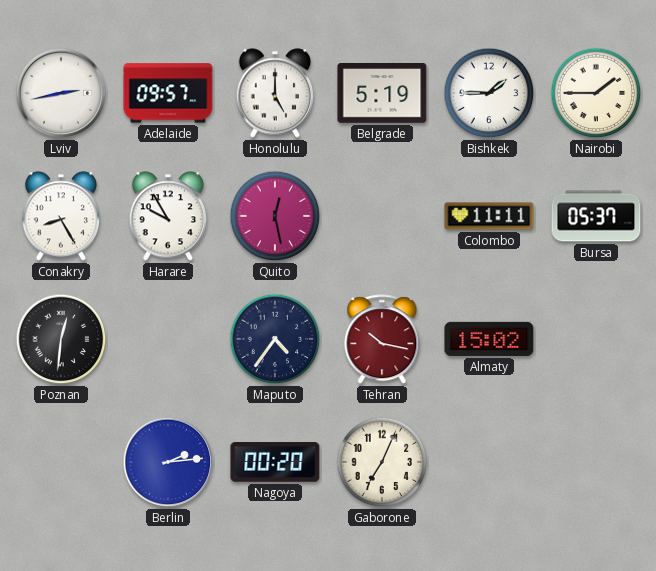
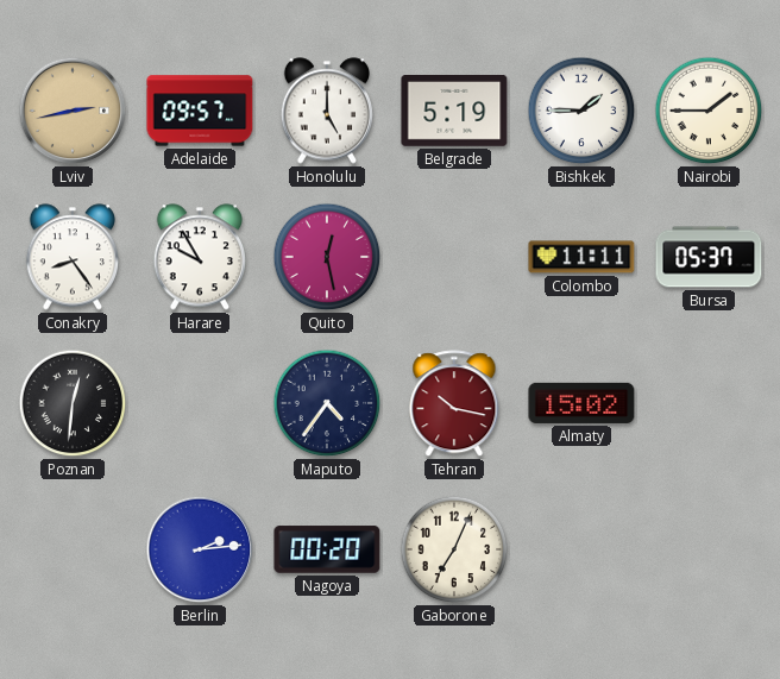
Lviv dial: white -> champagne
Conakry: 8:25 -> 8:24
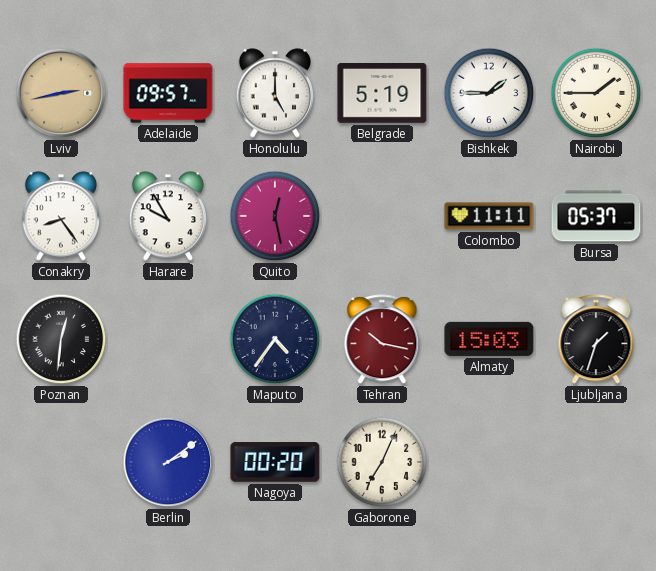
Almaty: 15:02 -> 15:03
Ljubljana: none -> 1:33
Berlin: 2:14 -> 2:09
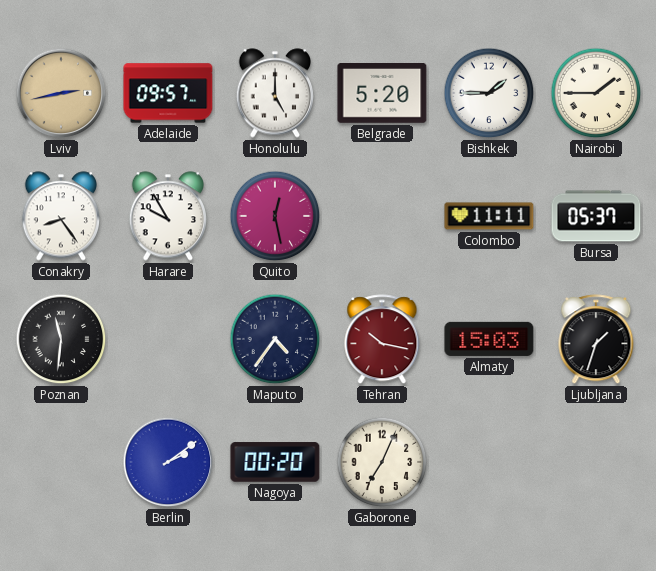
Belgrade: 5:19 -> 5:20
Poznan: 12:31 -> 11:31
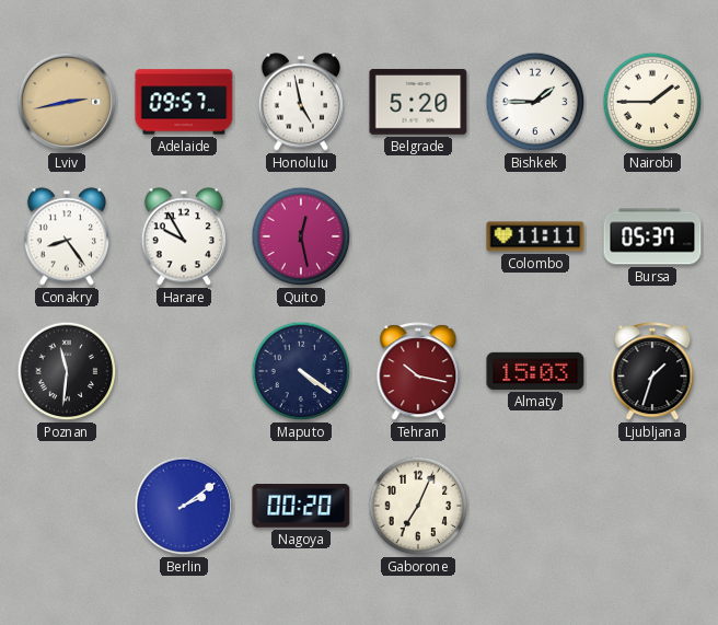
Honolulu: 5:00 -> 4:58
Maputo: 4:36 -> 4:21
